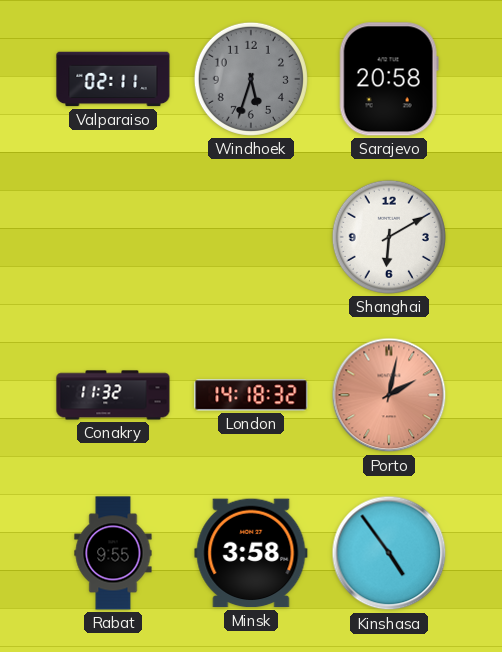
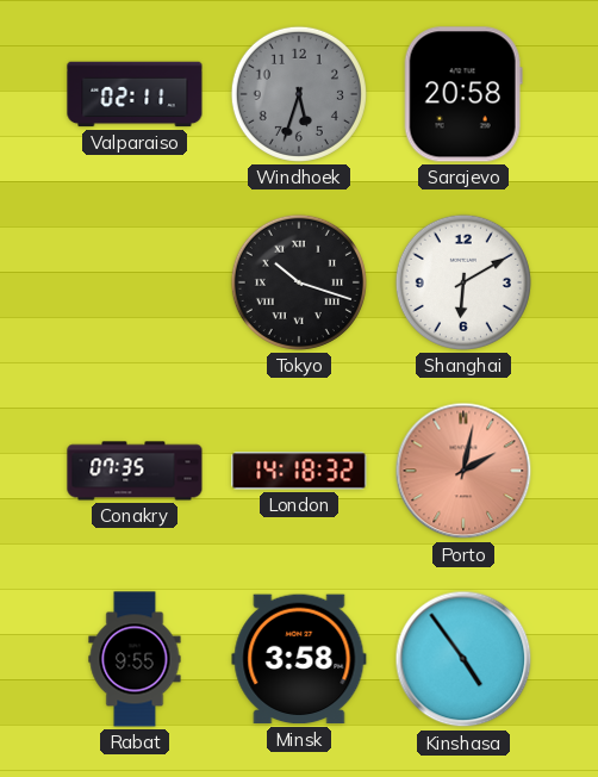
Tokyo: none -> 10:18
Conakry: 11:32 -> 07:35
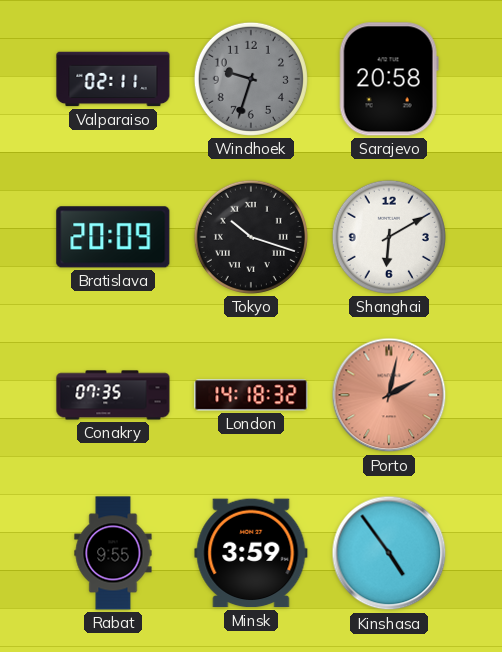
Windhoek: 5:33 -> 9:33
Bratislava: none -> 20:09
Minsk: 3:58 -> 3:59
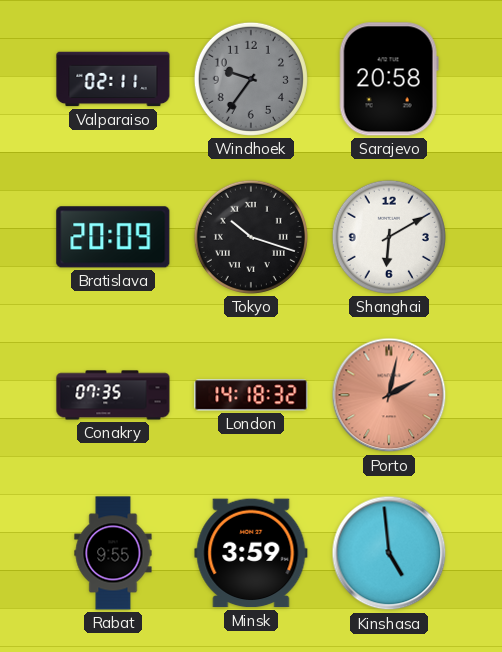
Windhoek: 9:33 -> 9:36
Kinshasa: 4:54 -> 4:59
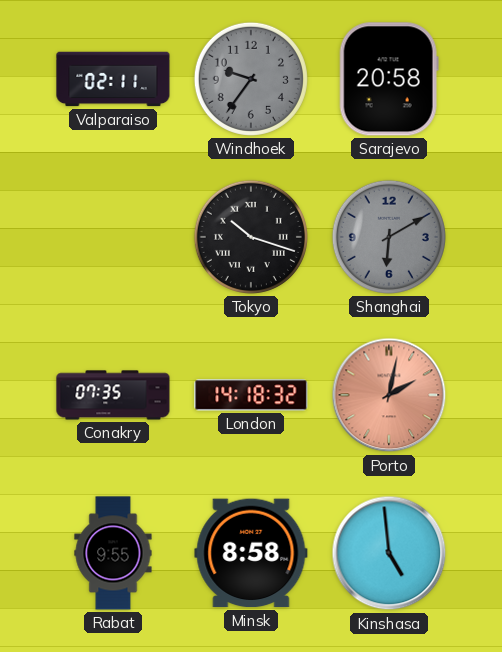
Bratislava: 20:09 -> none
Shanghai dial: white -> grey
Minsk: 3:59 -> 8:58
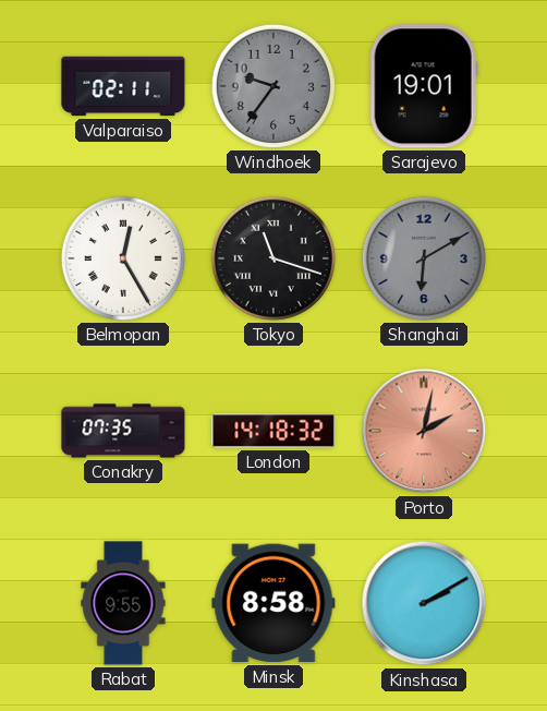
Sarajevo: 20:58 -> 19:01
Belmopan: none -> 12:25
Tokyo: 10:18 -> 11:18
Kinshasa: 4:59 -> 2:10
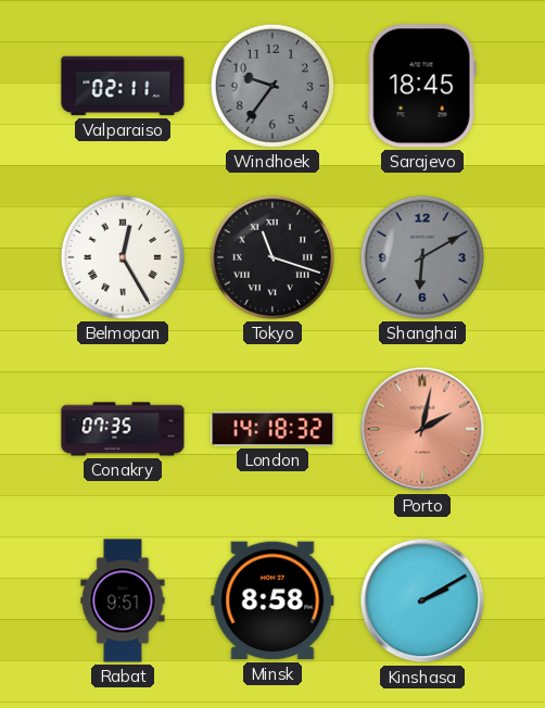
Sarajevo: 19:01 -> 18:45
Rabat: 9:55 -> 9:51
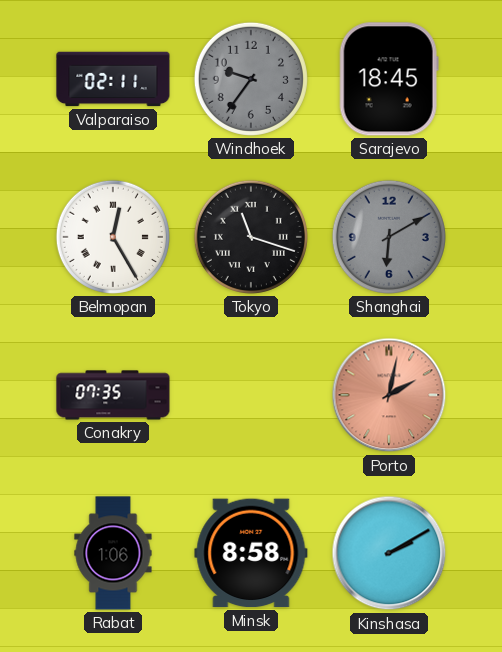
London: 14:18 -> none
Rabat: 9:51 -> 1:06
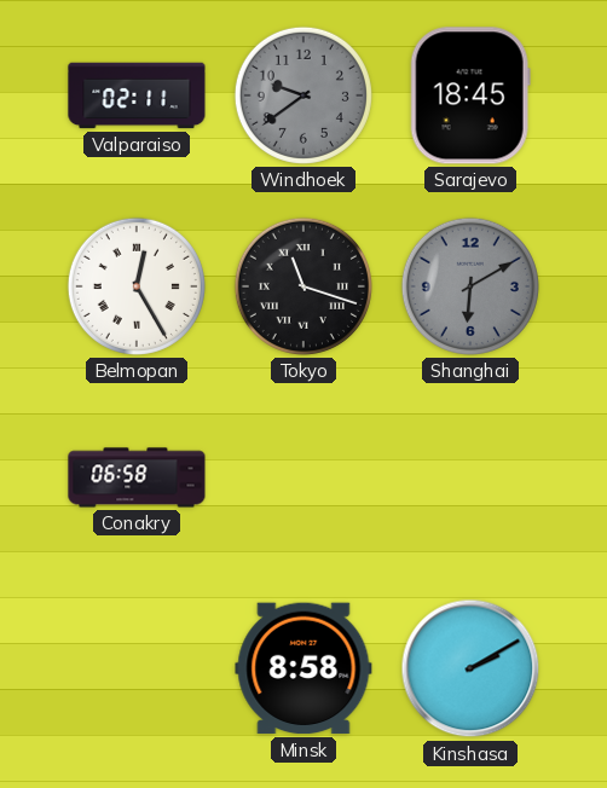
Windhoek: 9:36 -> 9:39
Conakry: 07:35 -> 06:58
Porto: 2:02 -> none
Rabat: 1:06 -> none
